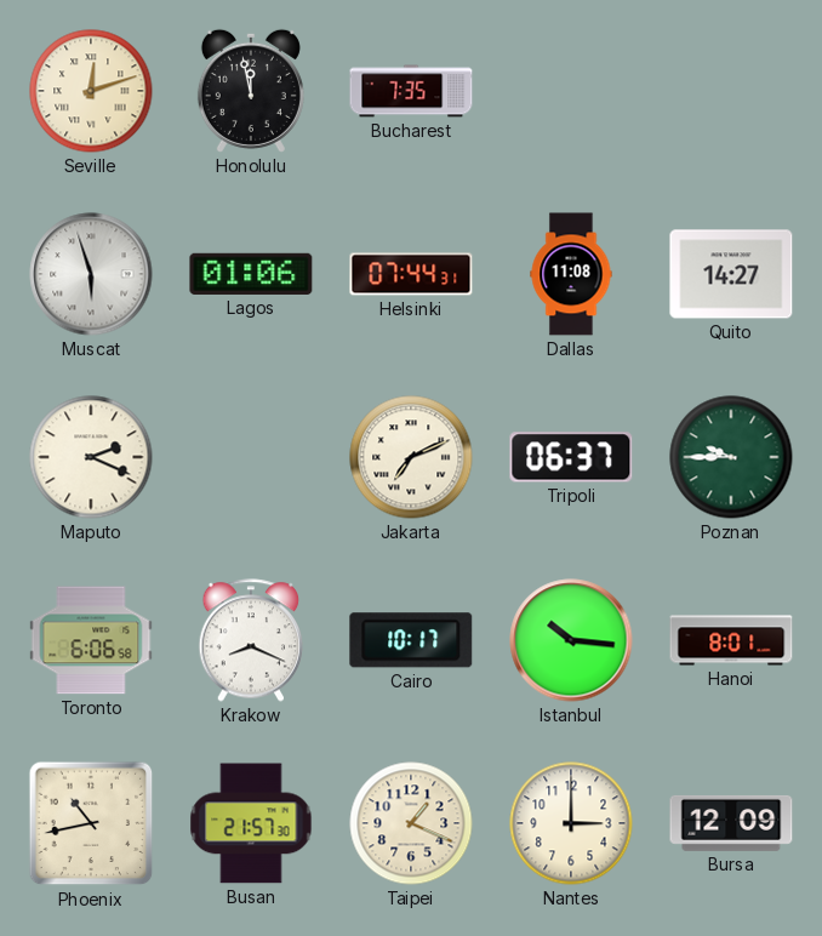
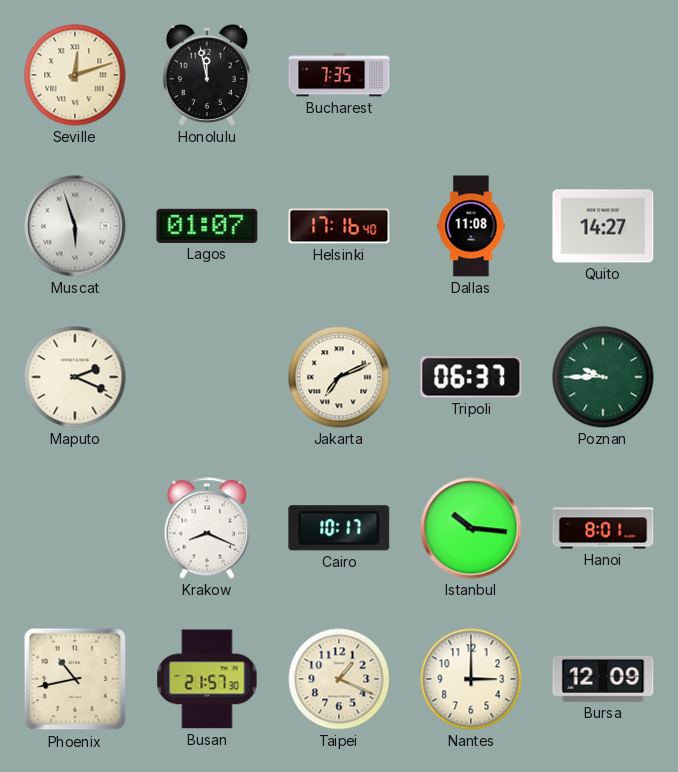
Lagos: 01:06 -> 01:07
Helsinki: 07:44 -> 17:16
Toronto: 6:06 -> none
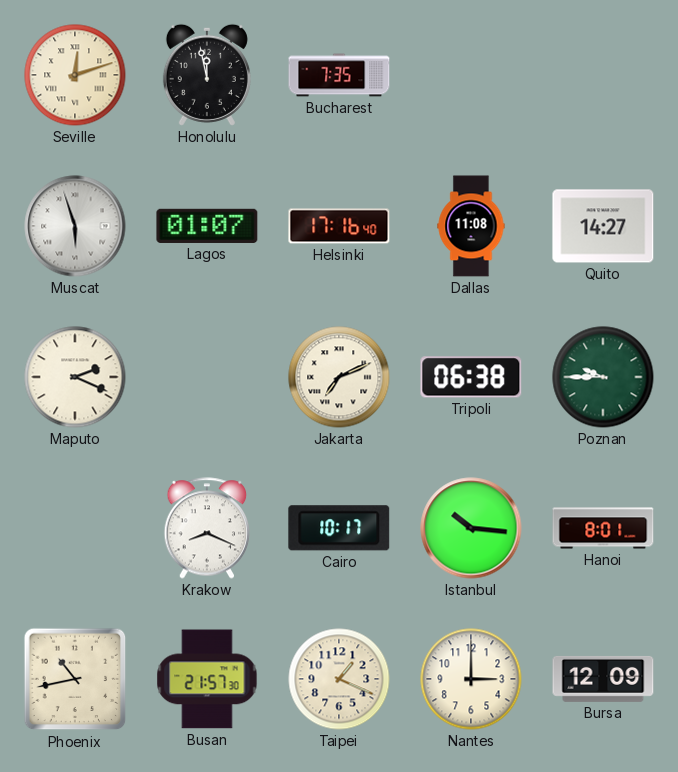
Tripoli: 06:37 -> 06:38
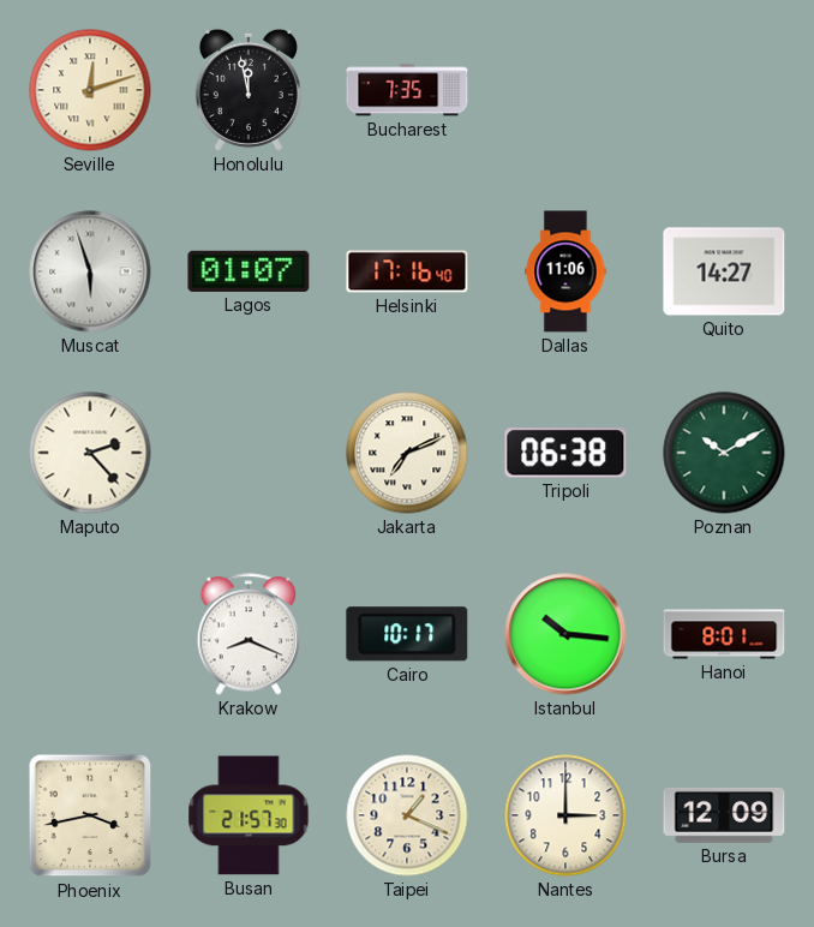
Dallas: 11:08 -> 11:06
Maputo: 2:19 -> 2:23
Poznan: 9:45 -> 10:10
Phoenix: 10:43 -> 3:43
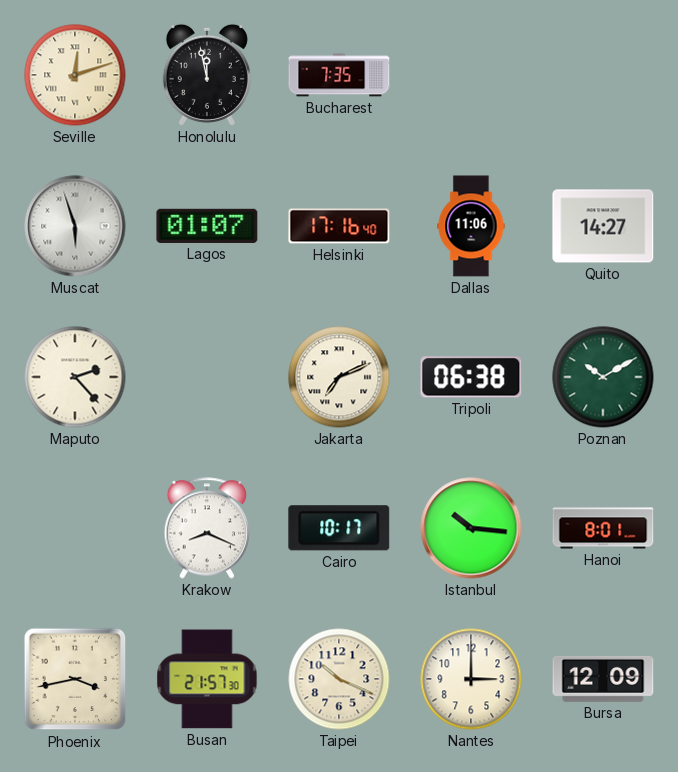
Taipei: 1:19 -> 10:19
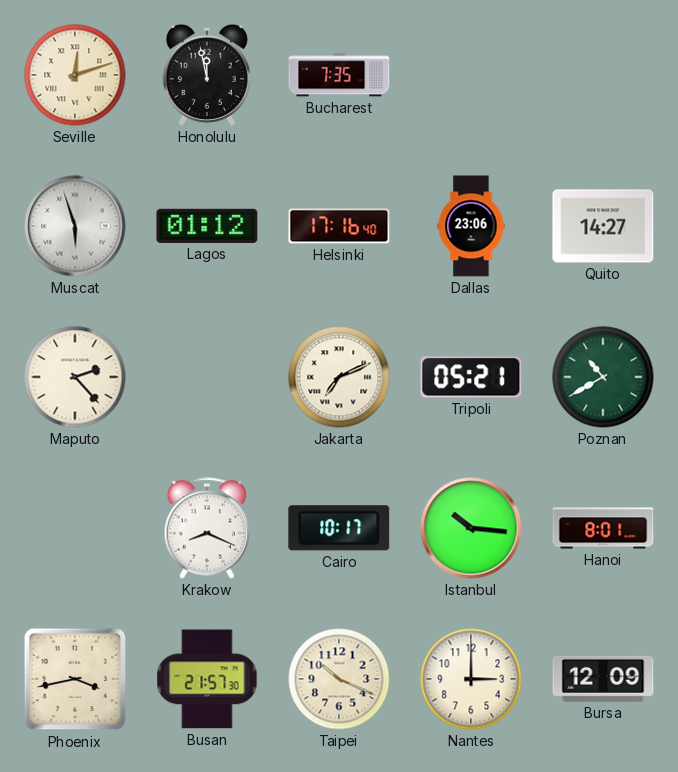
Lagos: 01:07 -> 01:12
Dallas: 11:06 -> 23:06
Tripoli: 06:38 -> 05:21
Poznan: 10:10 -> 10:40
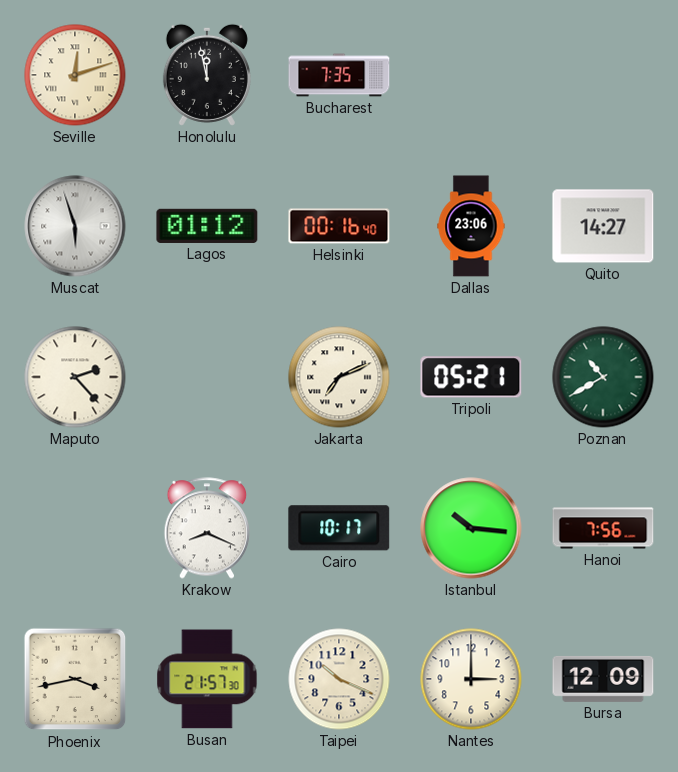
Helsinki: 17:16 -> 00:16
Hanoi: 8:01 -> 7:56
